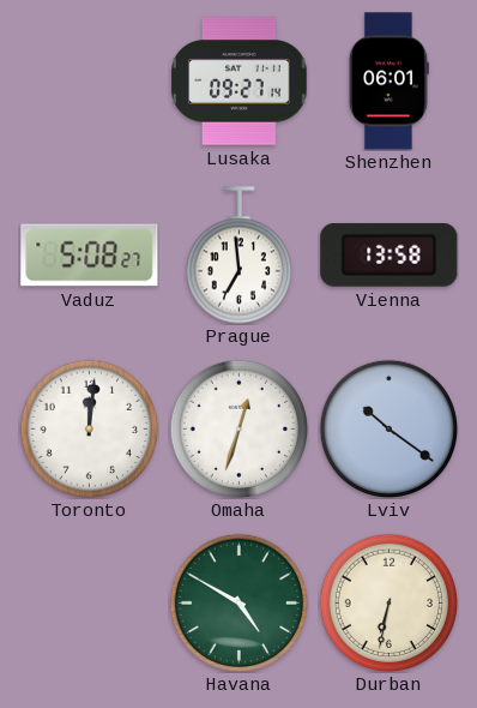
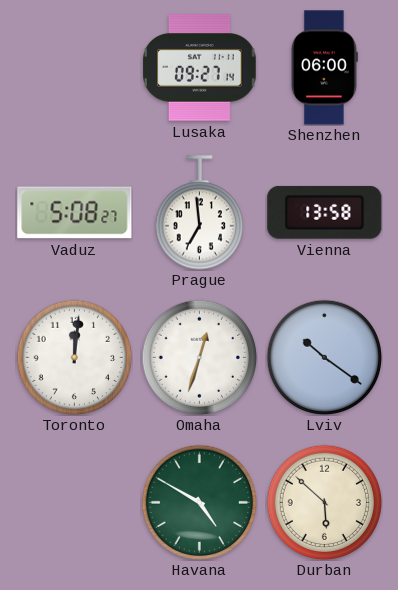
Shenzhen: 06:01 -> 06:00
Durban: 6:32 -> 5:52
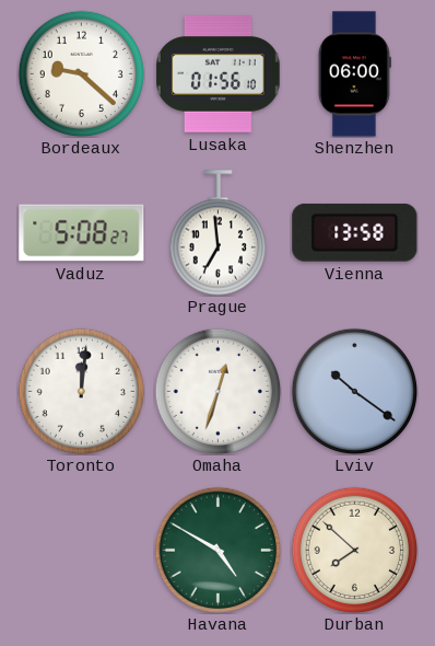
Bordeaux: none -> 9:22
Lusaka: 09:27 -> 01:56
Durban: 5:52 -> 7:52
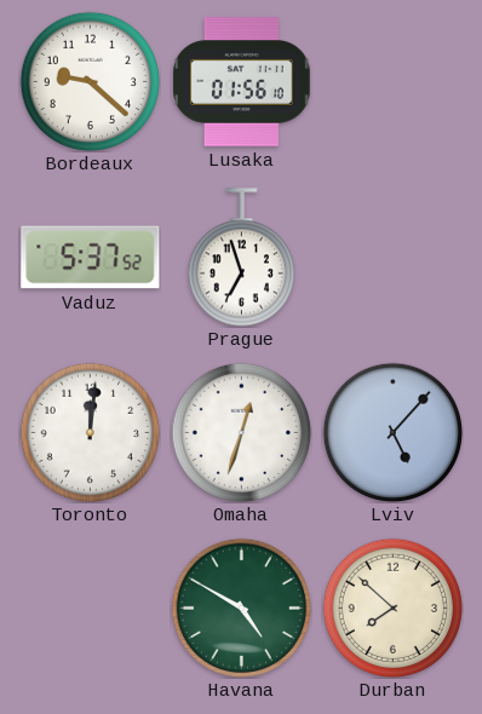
Shenzhen: 06:00 -> none
Vaduz: 5:08 -> 5:37
Prague: 6:59 -> 6:57
Vienna: 13:58 -> none
Lviv: 10:21 -> 5:07
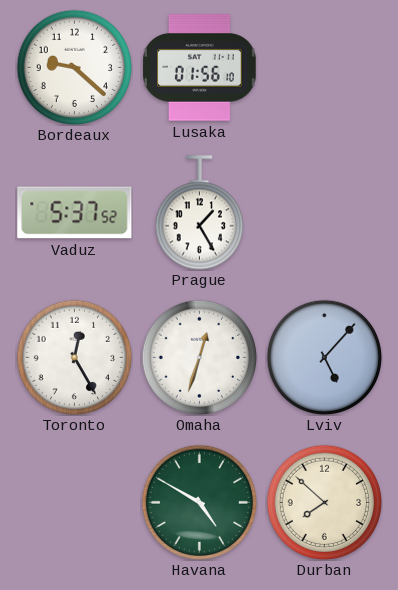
Prague: 6:57 -> 1:25
Toronto: 12:01 -> 12:25
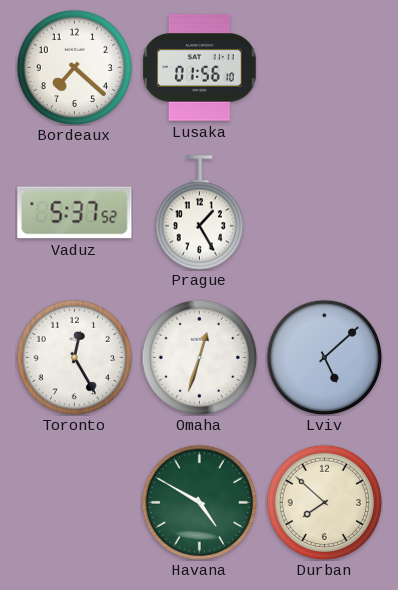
Bordeaux: 9:22 -> 7:22
Lviv: 5:07 -> 5:08
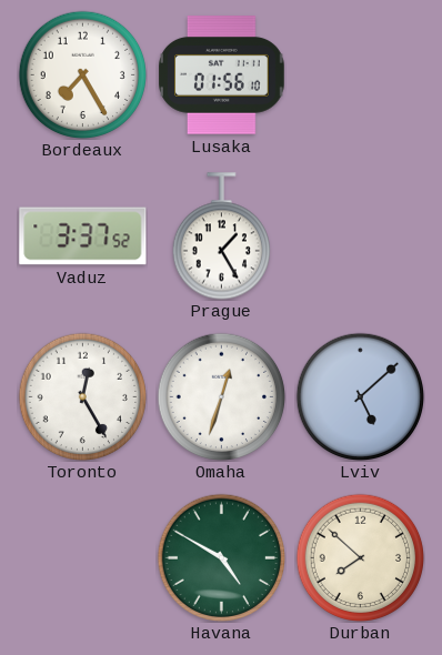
Bordeaux: 7:22 -> 7:25
Vaduz: 5:37 -> 3:37
